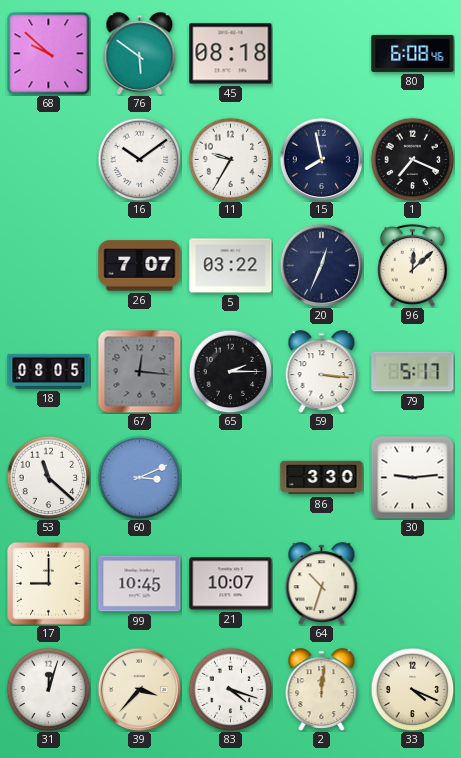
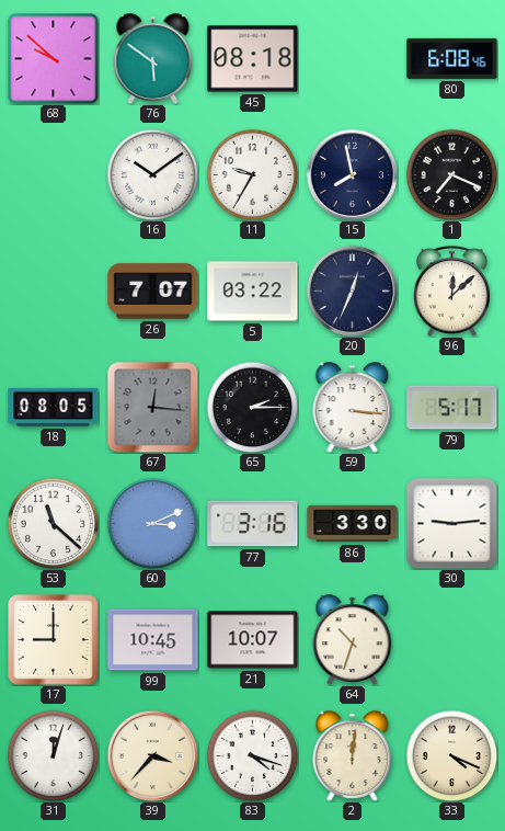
77: none -> 3:16
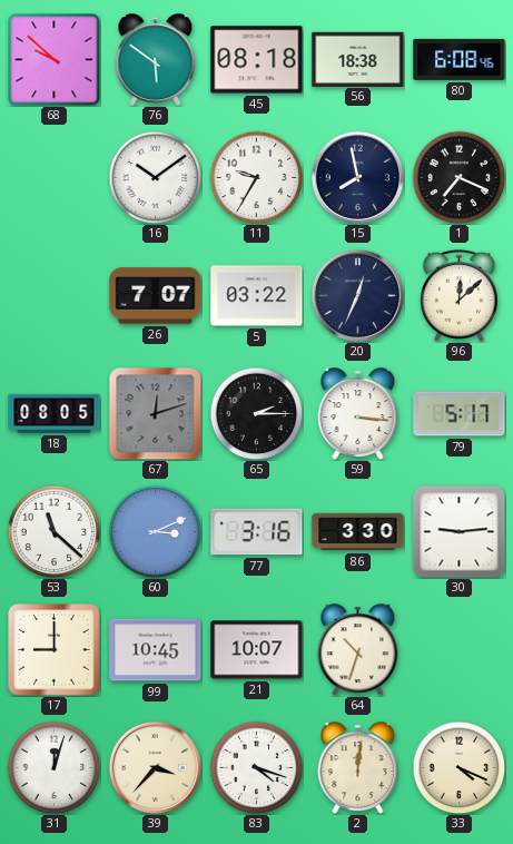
56: none -> 18:38
67: 12:16 -> 12:12
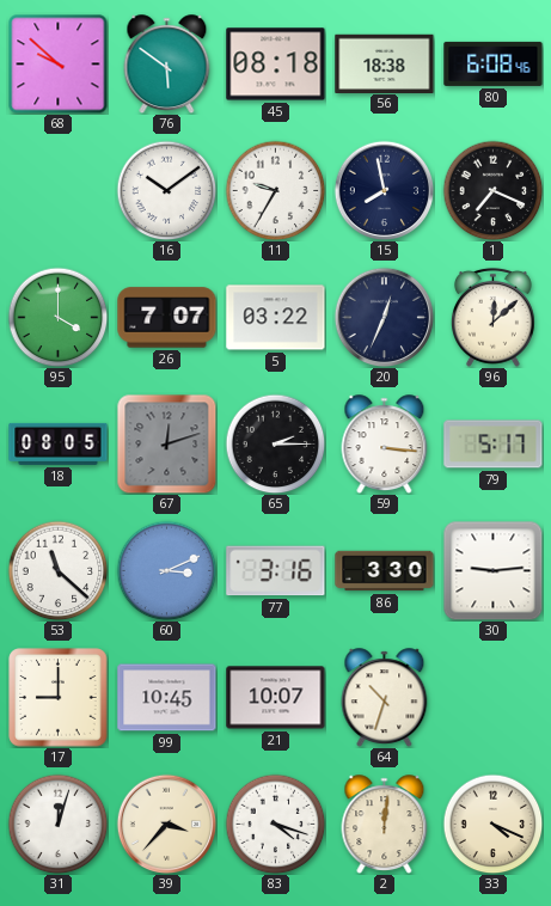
95: none -> 4:00
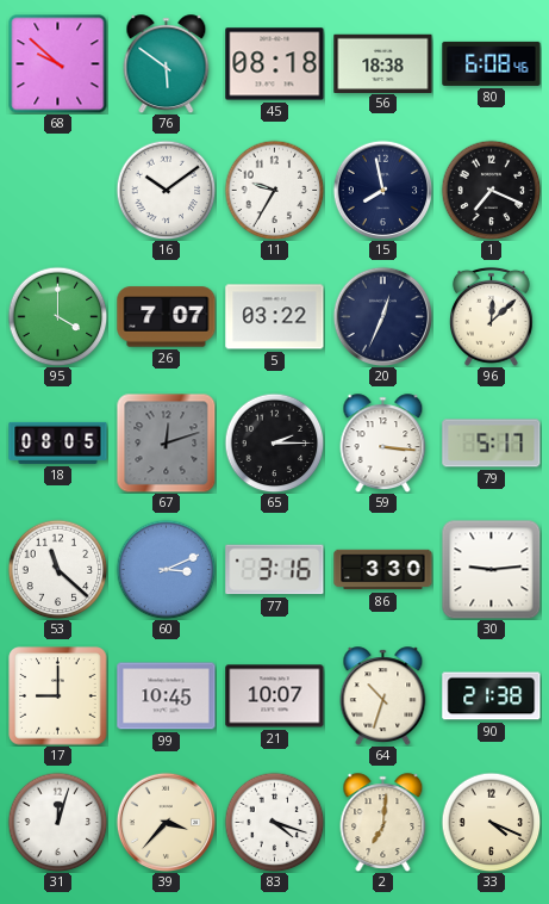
90: none -> 21:38
2: 12:01 -> 7:01
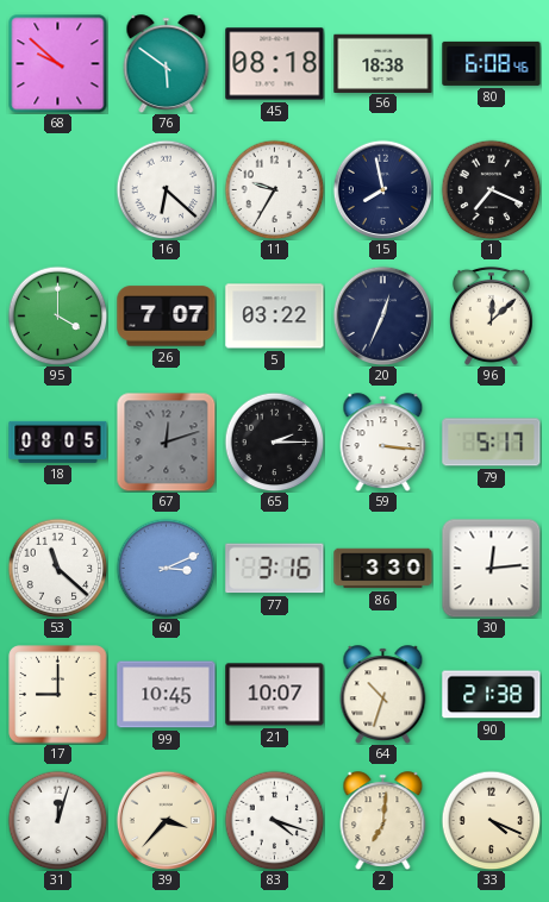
16: 10:09 -> 6:22
30: 9:14 -> 12:14
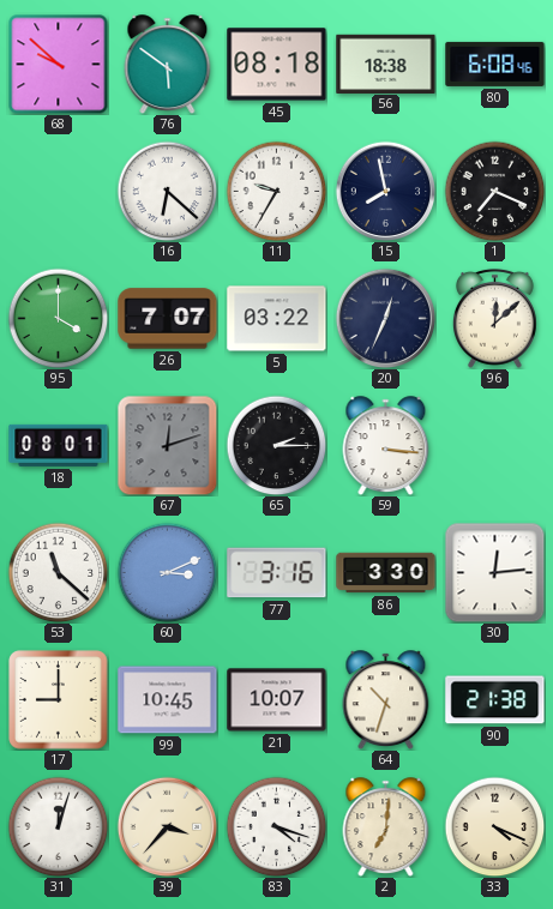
18: 08:05 -> 08:01
79: 5:17 -> none
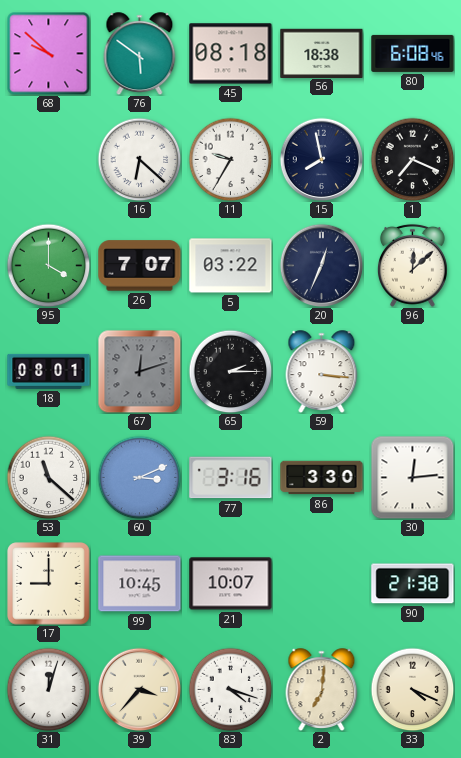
64: 10:33 -> none
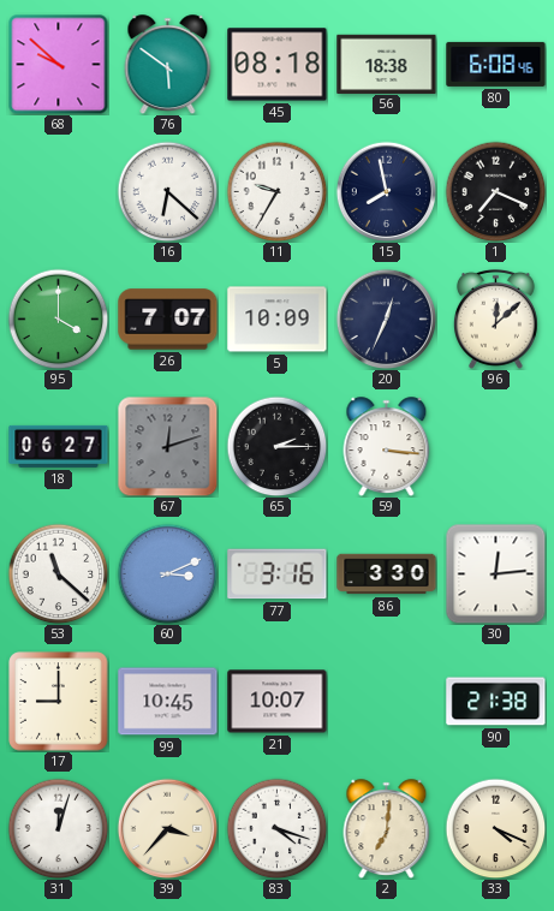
5: 03:22 -> 10:09
18: 08:01 -> 06:27
